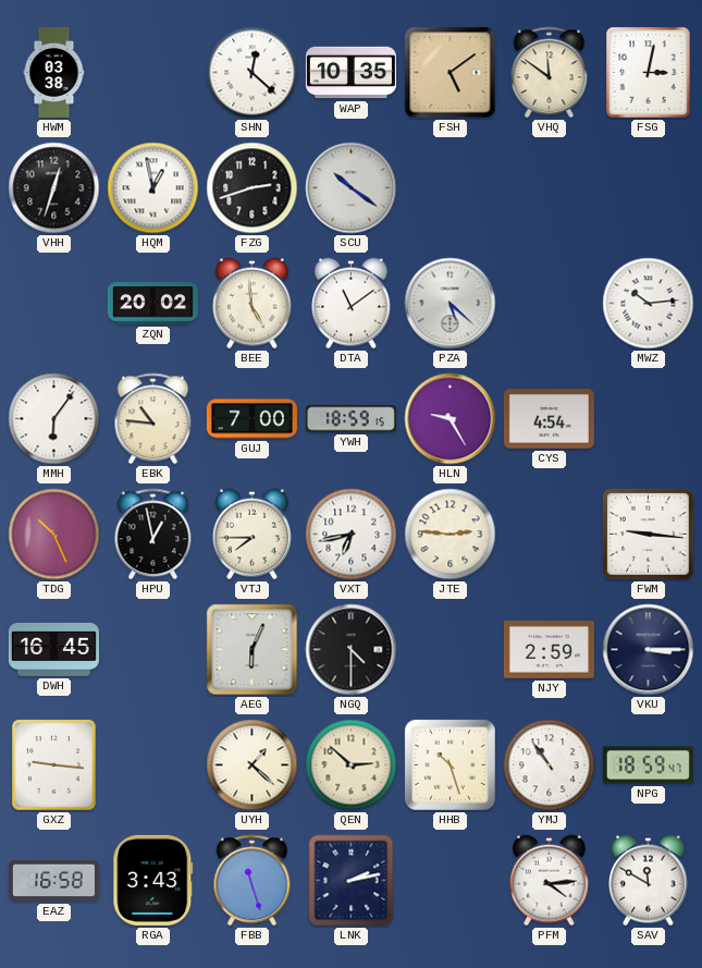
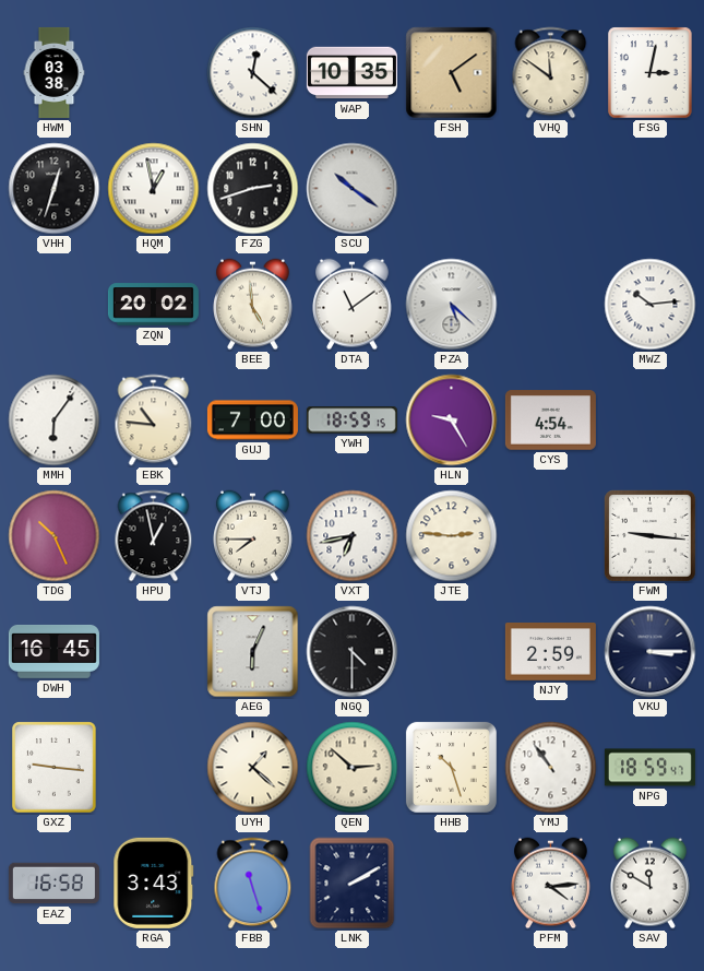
LNK: 2:13 -> 2:10
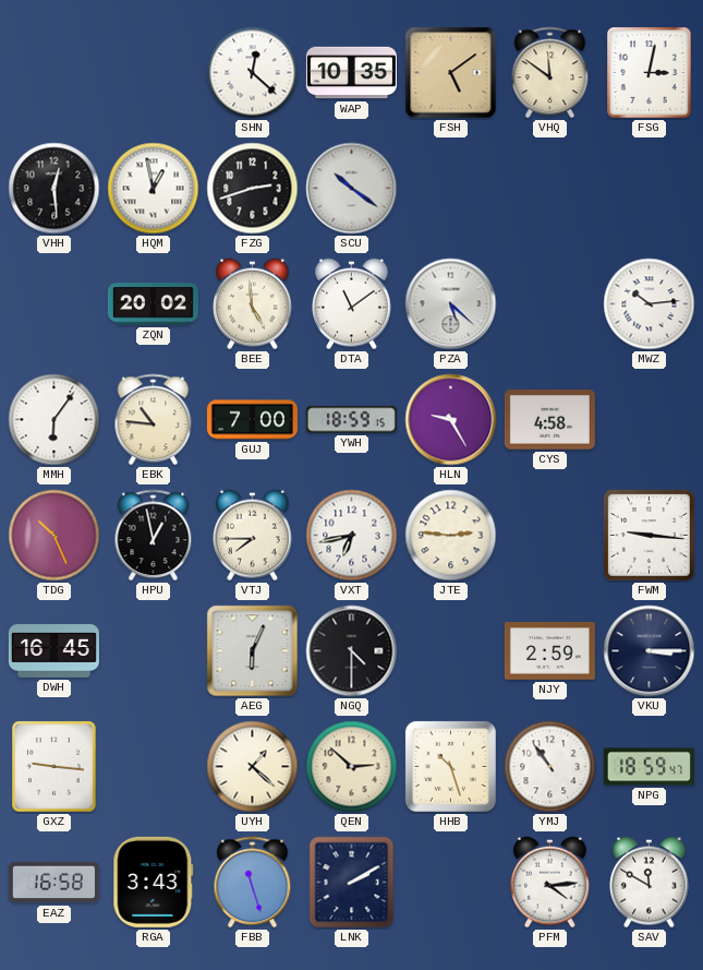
HWM: 03:38 -> none
VHH: 12:33 -> 12:29
CYS: 4:54 -> 4:58
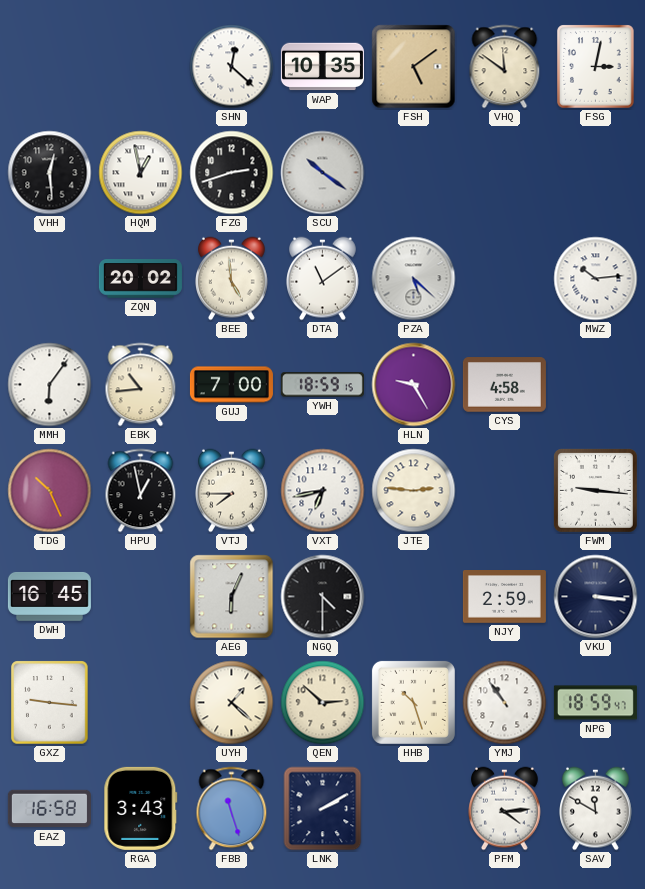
EBK: 10:46 -> 10:44
VKU: 3:15 -> 3:16
